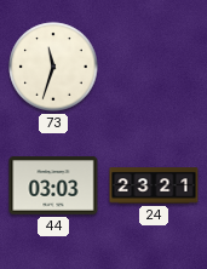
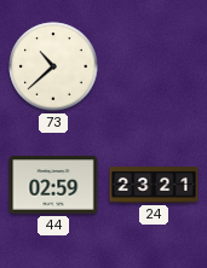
73: 11:33 -> 10:38
44: 03:03 -> 02:59
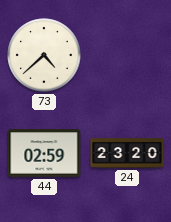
73: 10:38 -> 4:38
24: 23:21 -> 23:20
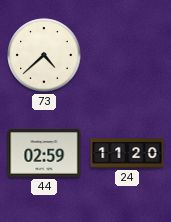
24: 23:20 -> 11:20
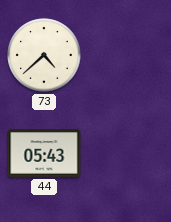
44: 02:59 -> 05:43
24: 11:20 -> none
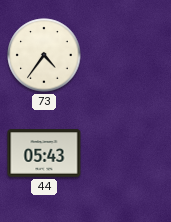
73: 4:38 -> 4:36
